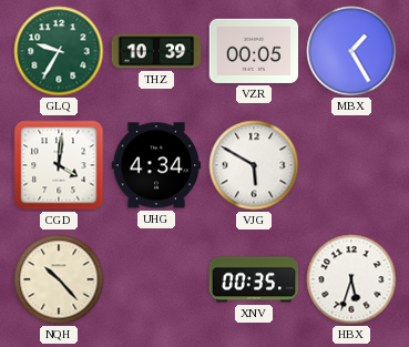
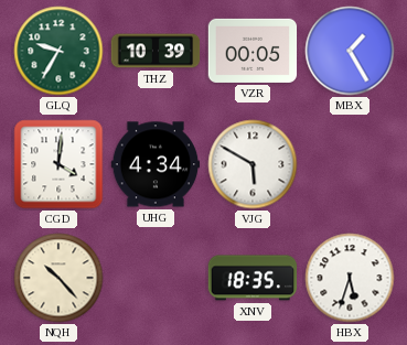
XNV: 00:35 -> 18:35
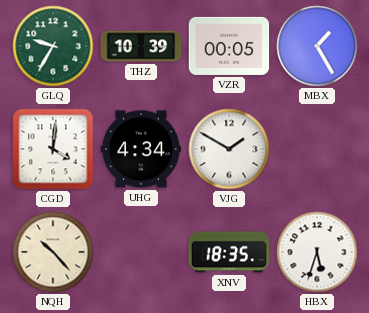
VJG: 5:50 -> 1:50
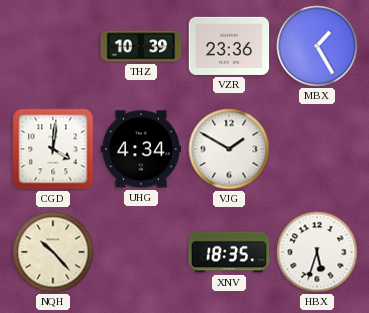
GLQ: 9:35 -> none
VZR: 00:05 -> 23:36
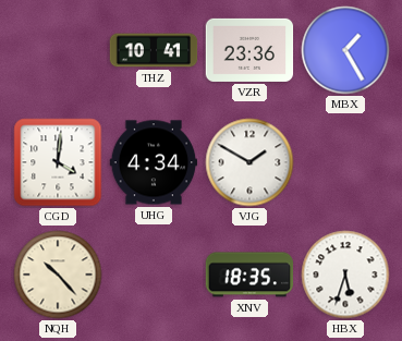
THZ: 10:39 -> 10:41
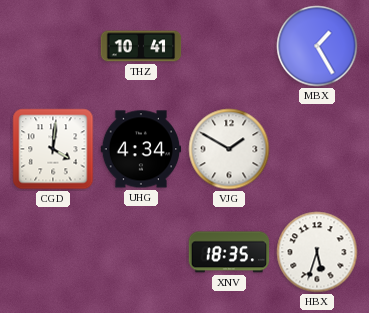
VZR: 23:36 -> none
NQH: 10:23 -> none
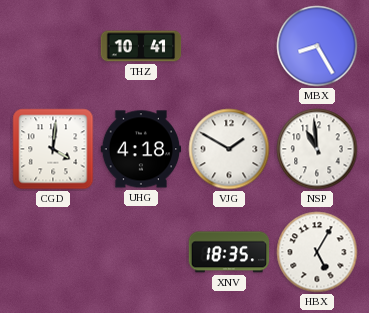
MBX: 1:25 -> 8:25
UHG: 4:34 -> 4:18
NSP: none -> 10:59
HBX: 5:33 -> 5:05
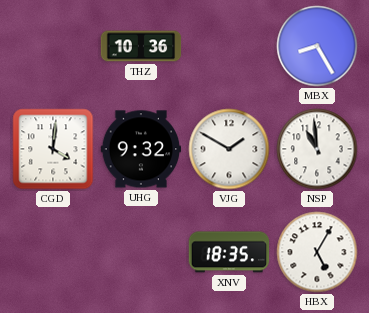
THZ: 10:41 -> 10:36
UHG: 4:18 -> 9:32
